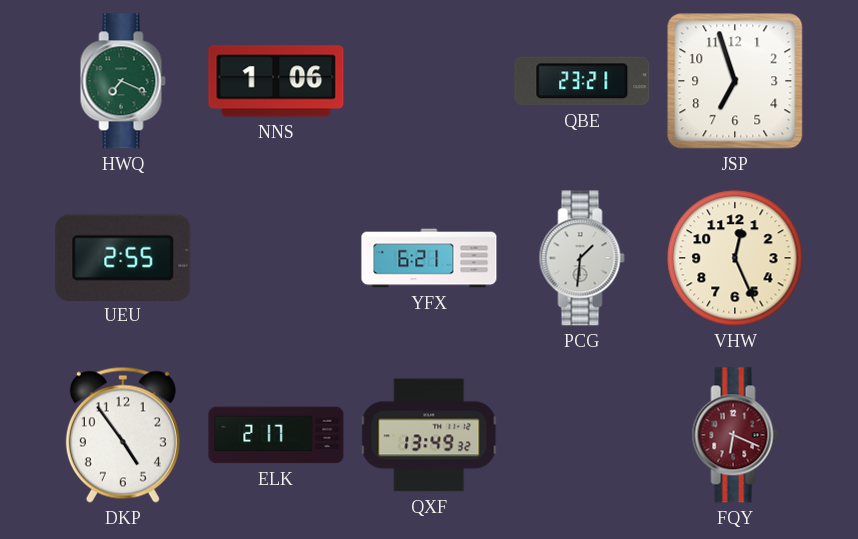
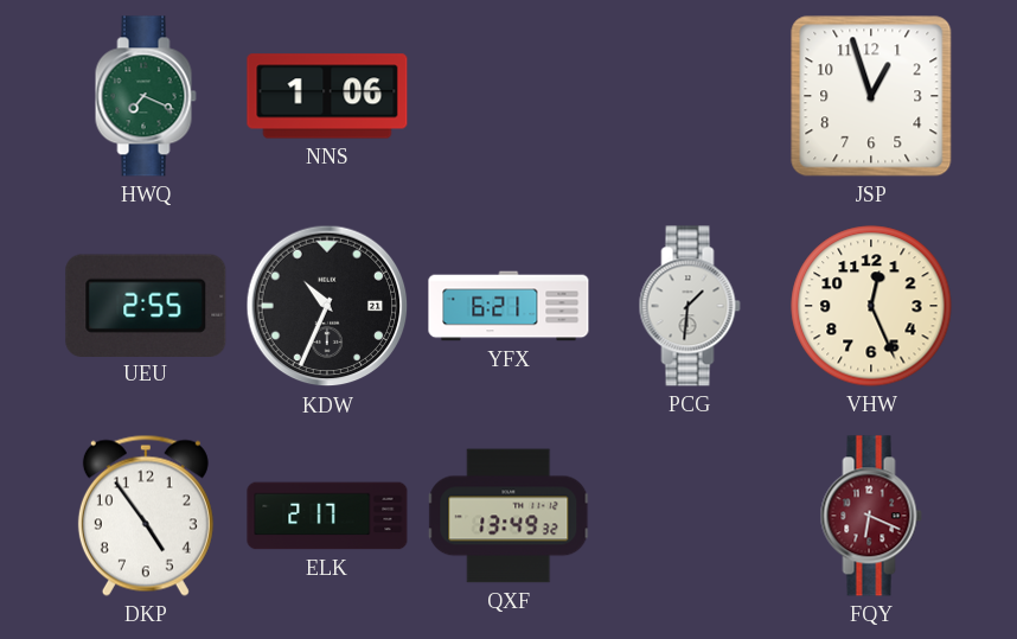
QBE: 23:21 -> none
JSP: 6:57 -> 12:57
KDW: none -> 10:34
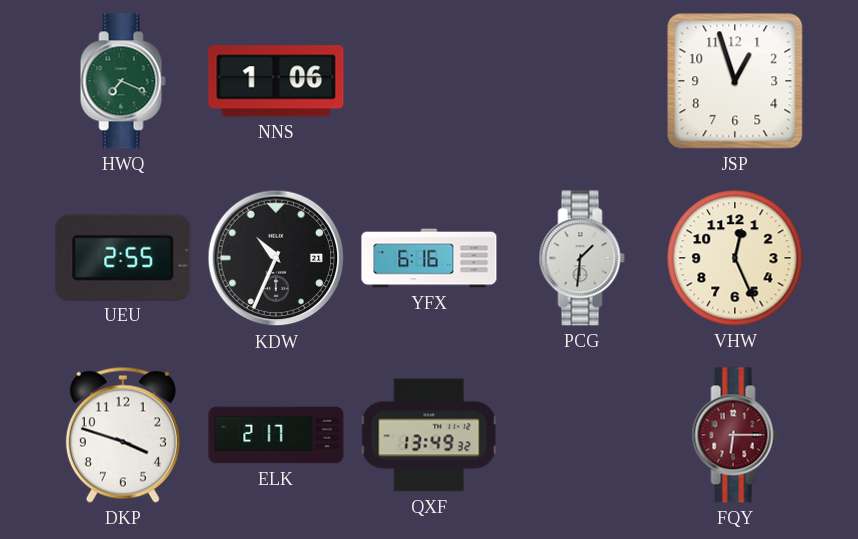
YFX: 6:21 -> 6:16
DKP: 4:54 -> 3:48
FQY: 6:19 -> 6:15
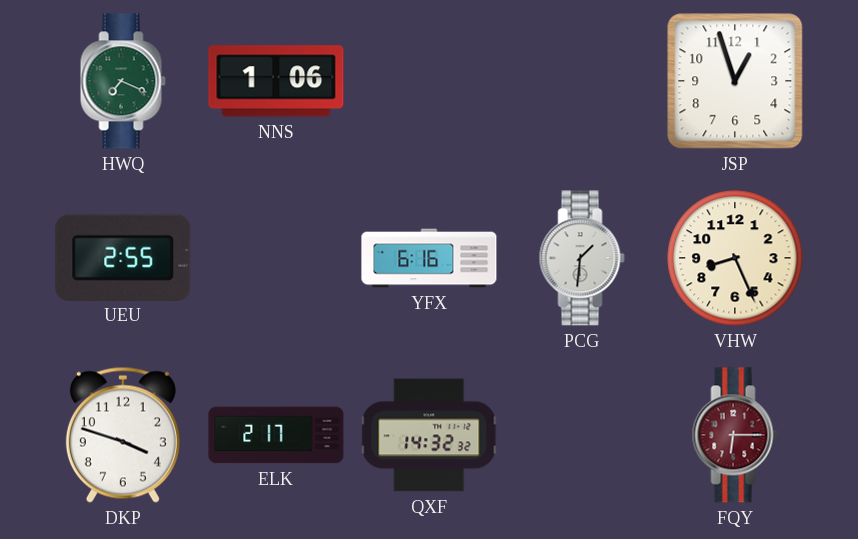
KDW: 10:34 -> none
VHW: 12:26 -> 8:26
QXF: 13:49 -> 14:32
